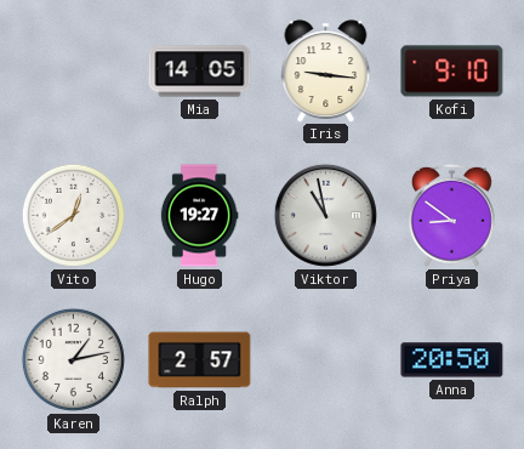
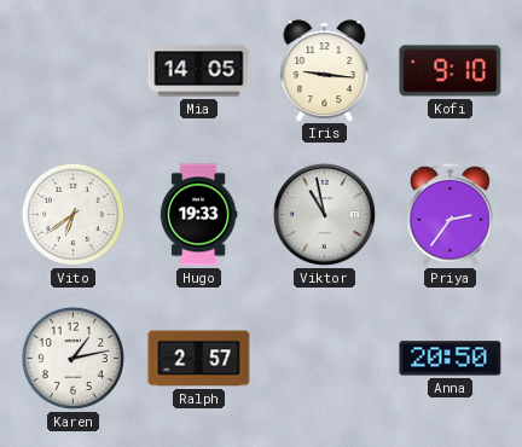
Vito: 12:39 -> 6:39
Hugo: 19:27 -> 19:33
Priya: 8:51 -> 2:36
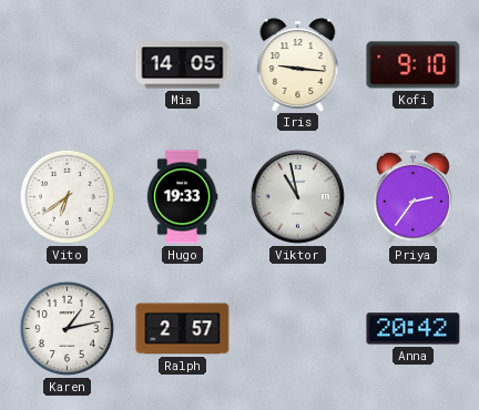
Anna: 20:50 -> 20:42
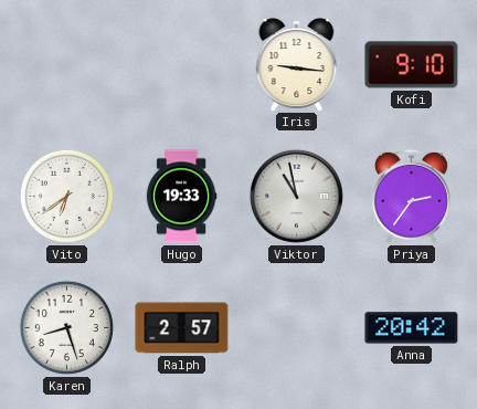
Mia: 14:05 -> none
Karen: 1:13 -> 8:27
